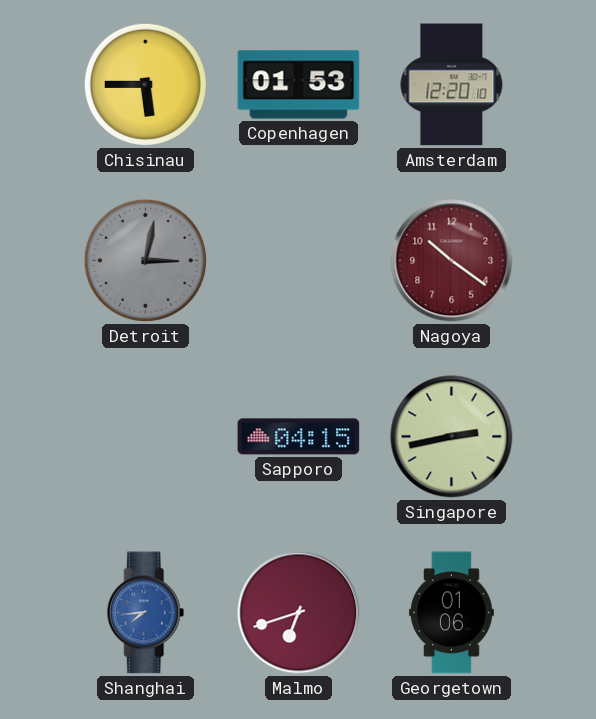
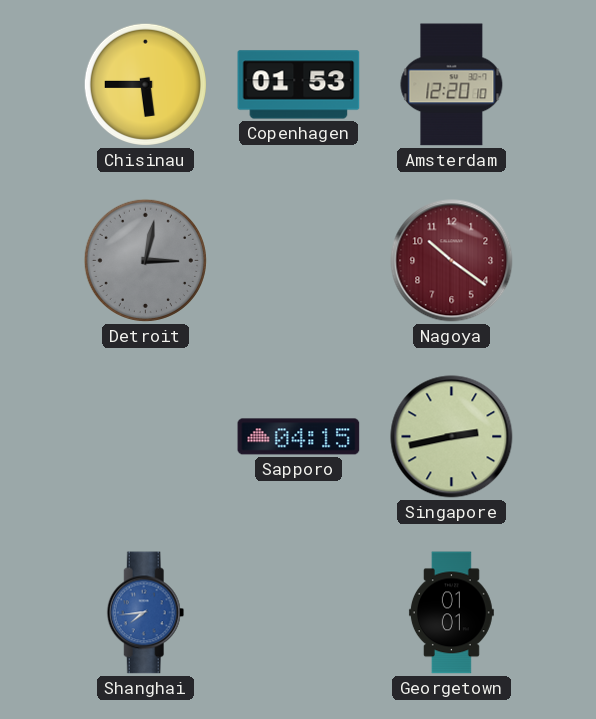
Malmo: 6:42 -> none
Georgetown: 01:06 -> 01:01
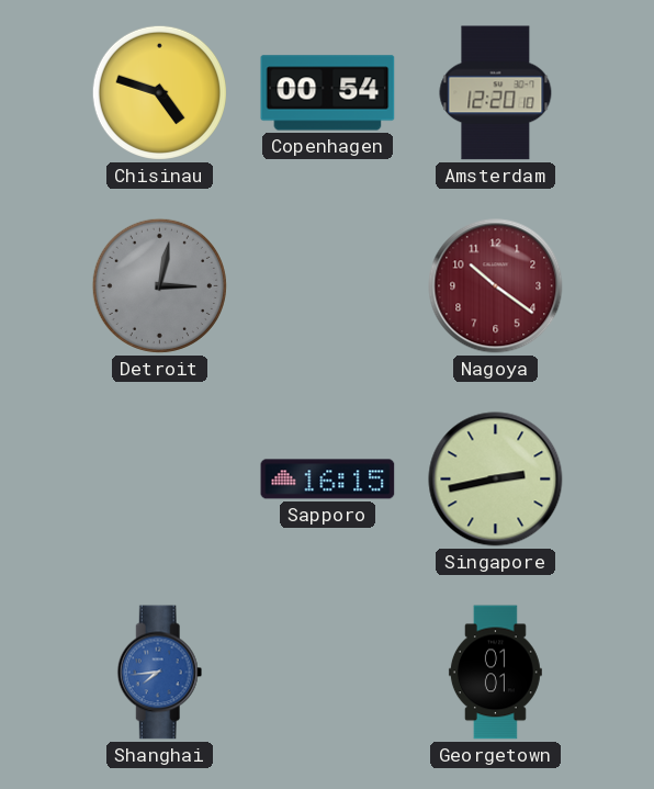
Chisinau: 5:45 -> 4:48
Copenhagen: 01:53 -> 00:54
Sapporo: 04:15 -> 16:15
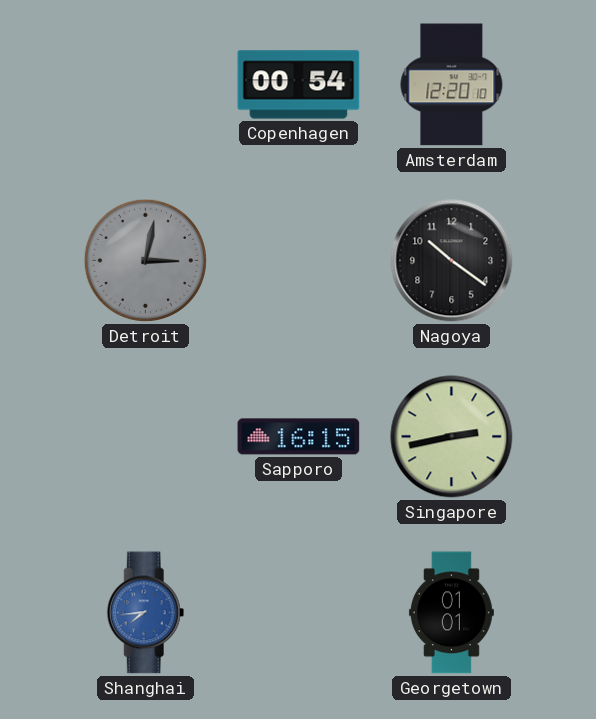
Chisinau: 4:48 -> none
Nagoya dial: burgundy -> black
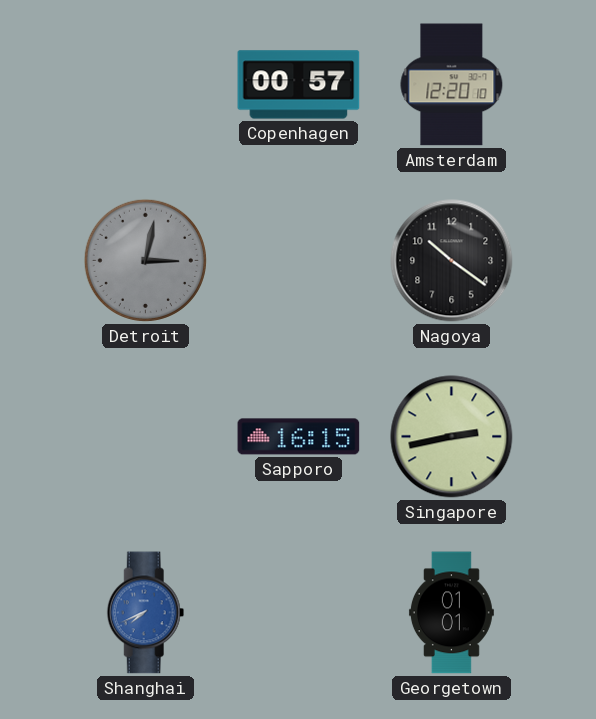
Copenhagen: 00:54 -> 00:57
Shanghai: 7:44 -> 7:41
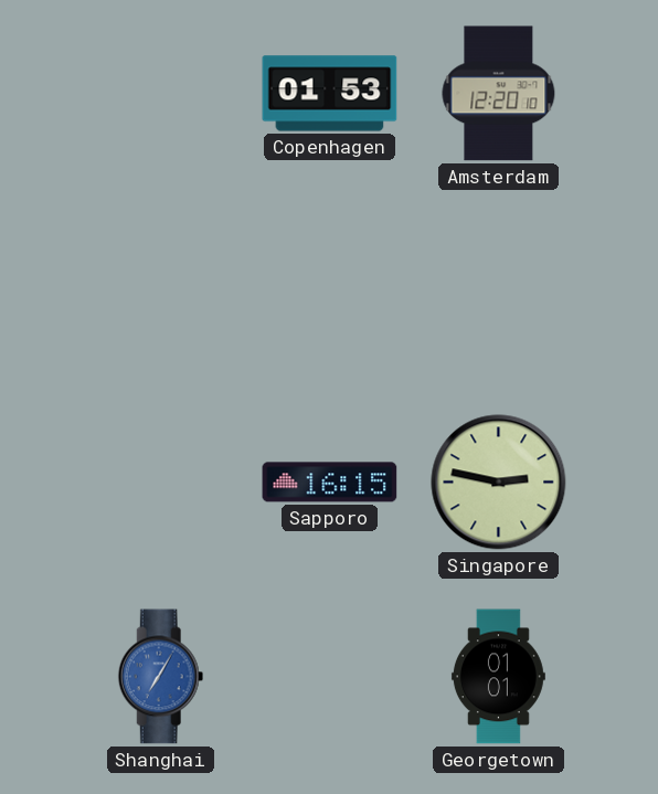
Copenhagen: 00:57 -> 01:53
Detroit: 3:02 -> none
Nagoya: 10:21 -> none
Singapore: 2:43 -> 2:47
Shanghai: 7:41 -> 7:05
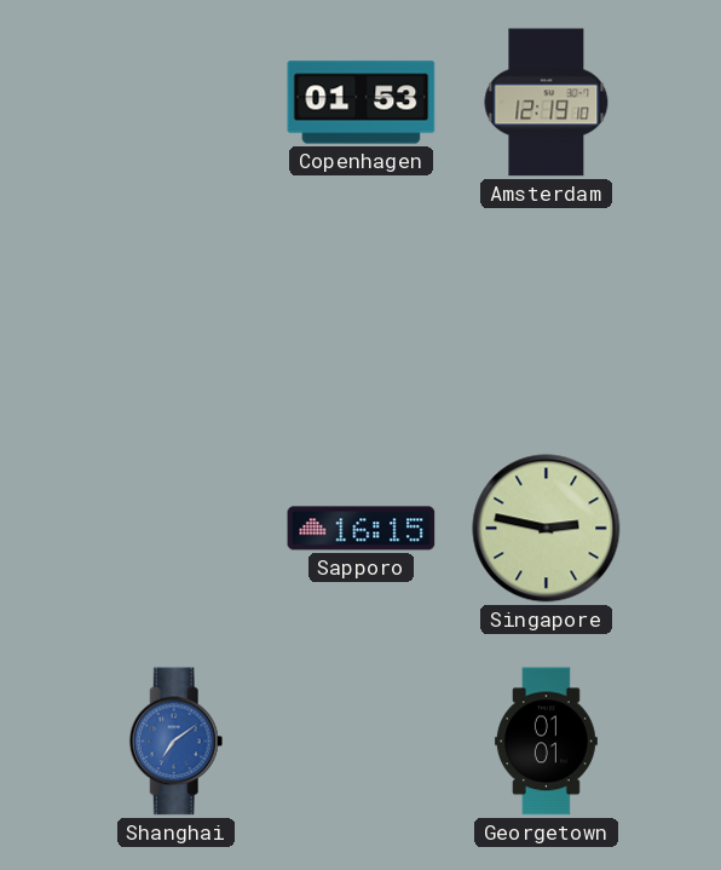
Amsterdam: 12:20 -> 12:19
Shanghai: 7:05 -> 7:09
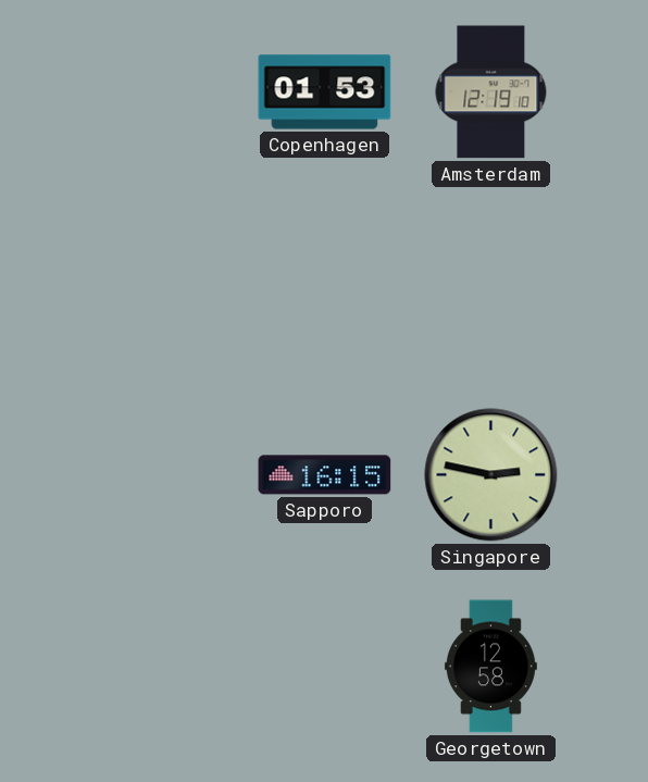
Shanghai: 7:09 -> none
Georgetown: 01:01 -> 12:58
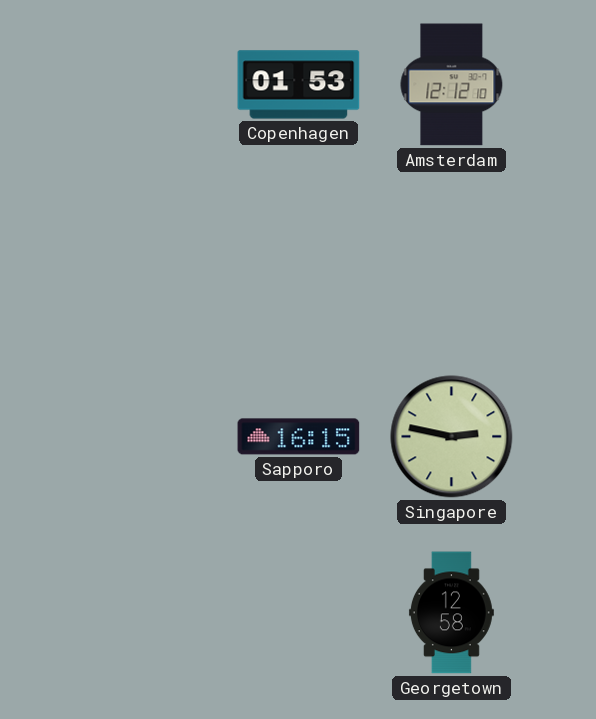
Amsterdam: 12:19 -> 12:12
